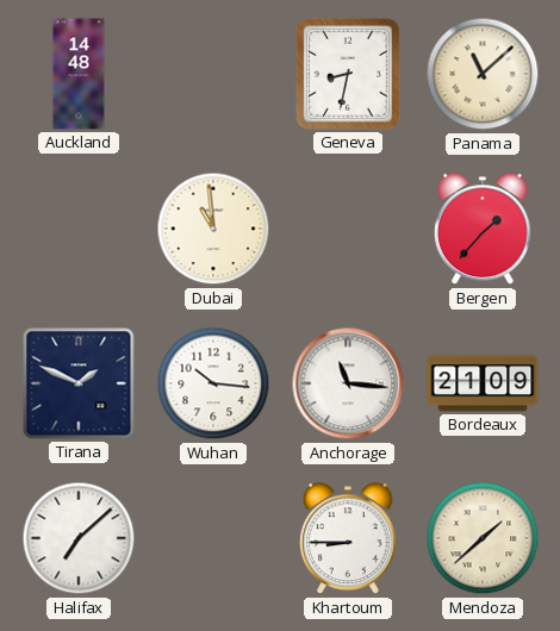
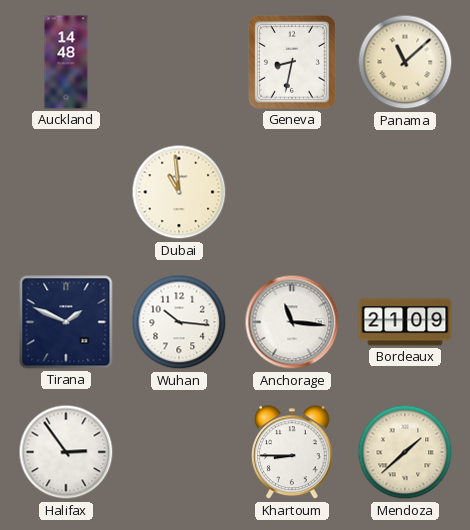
Bergen: 1:37 -> none
Halifax: 7:08 -> 2:54
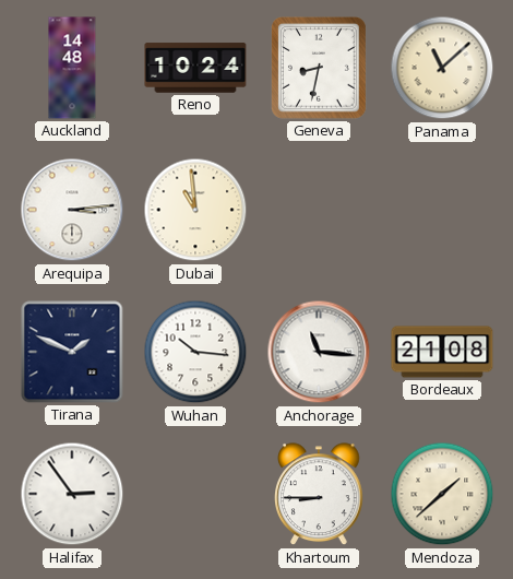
Reno: none -> 10:24
Arequipa: none -> 3:14
Bordeaux: 21:09 -> 21:08
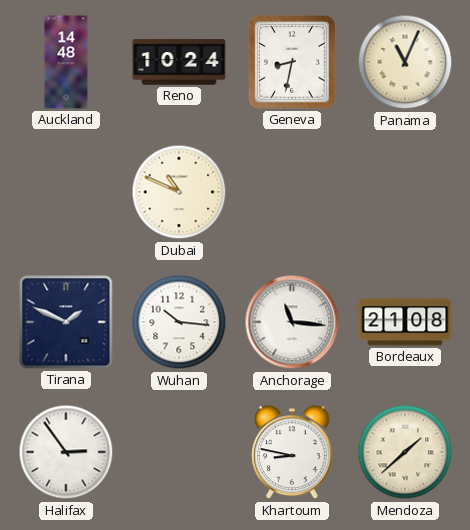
Panama: 11:08 -> 11:04
Arequipa: 3:14 -> none
Dubai: 10:59 -> 10:49
Khartoum: 8:45 -> 8:47
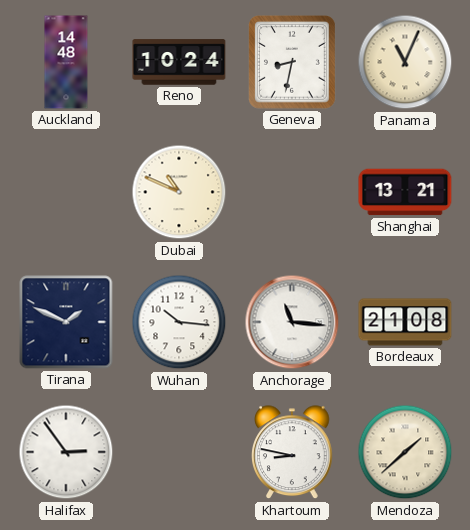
Shanghai: none -> 13:21
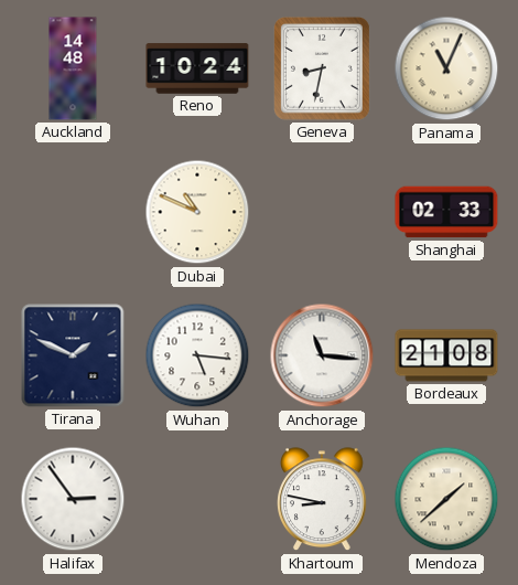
Shanghai: 13:21 -> 02:33
Wuhan: 10:16 -> 5:16
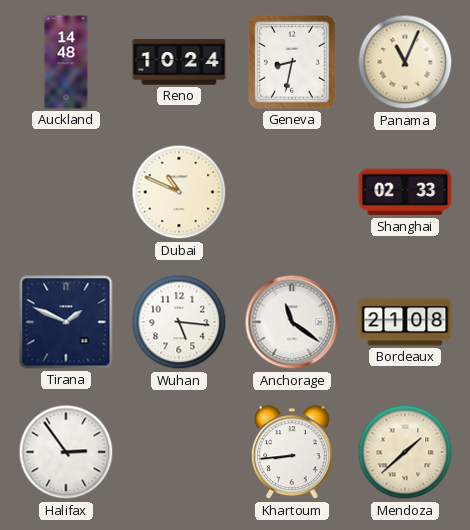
Anchorage: 11:16 -> 11:21
Khartoum: 8:47 -> 8:44
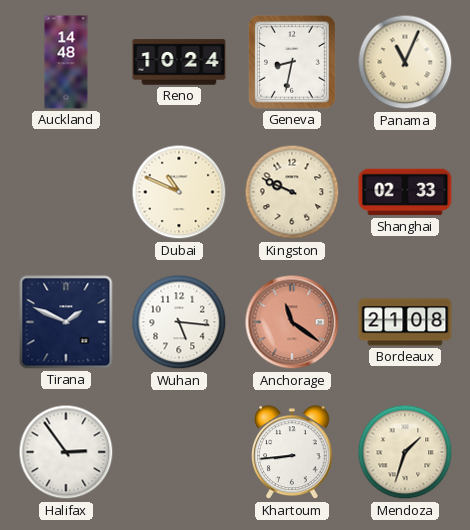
Kingston: none -> 9:49
Anchorage dial: white -> salmon
Mendoza: 1:38 -> 1:33
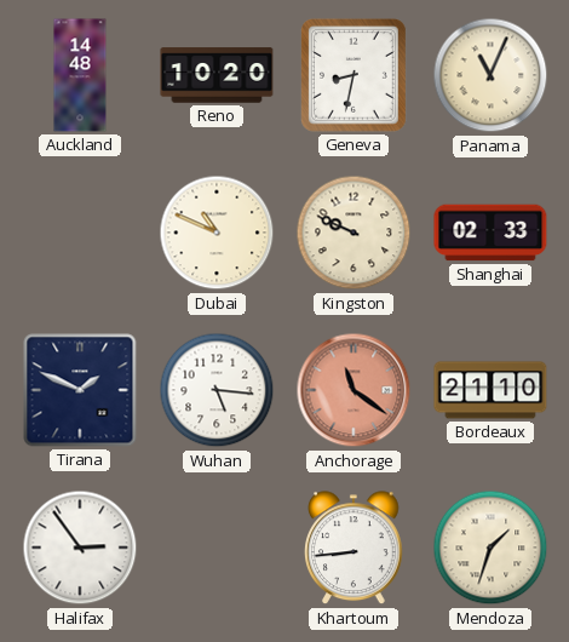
Reno: 10:24 -> 10:20
Bordeaux: 21:08 -> 21:10
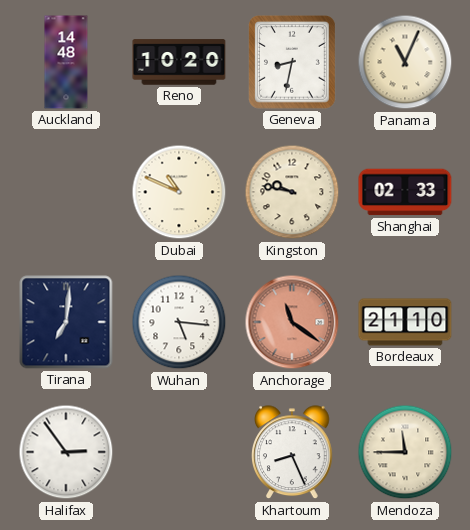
Kingston: 9:49 -> 9:47
Tirana: 1:49 -> 7:01
Khartoum: 8:44 -> 8:26
Mendoza: 1:33 -> 11:45
